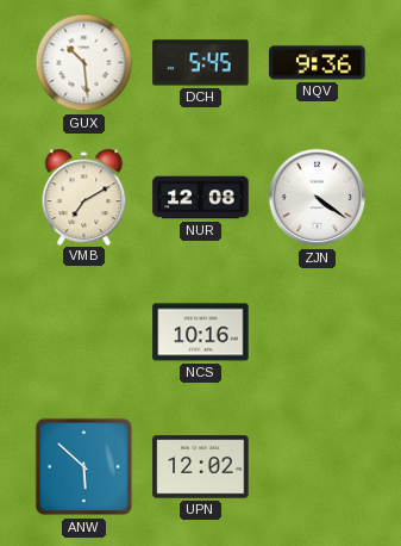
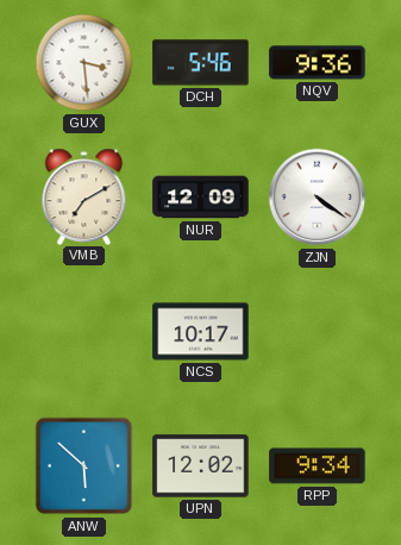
GUX: 10:29 -> 3:29
DCH: 5:45 -> 5:46
NUR: 12:08 -> 12:09
NCS: 10:16 -> 10:17
RPP: none -> 9:34
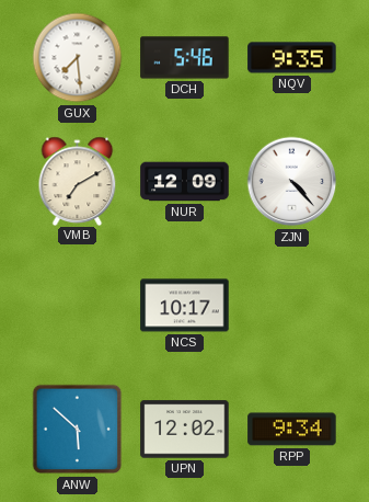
GUX: 3:29 -> 7:29
NQV: 9:36 -> 9:35
ZJN: 4:21 -> 4:23
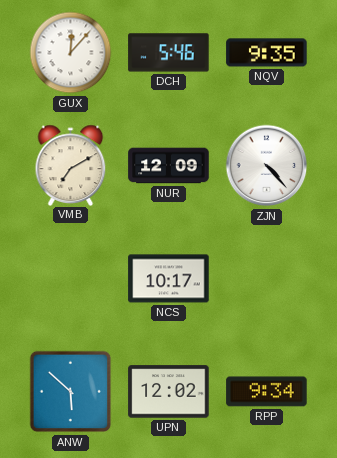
GUX: 7:29 -> 12:07
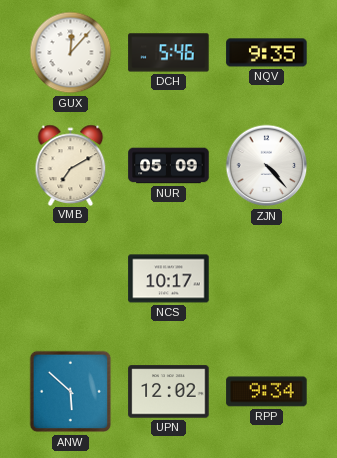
NUR: 12:09 -> 05:09
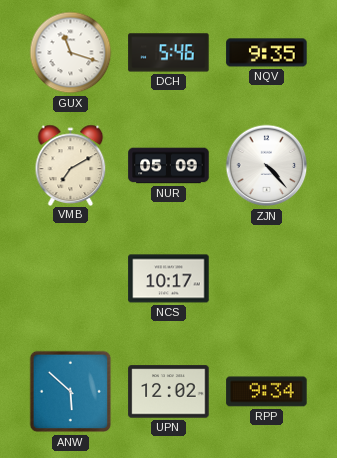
GUX: 12:07 -> 11:18
